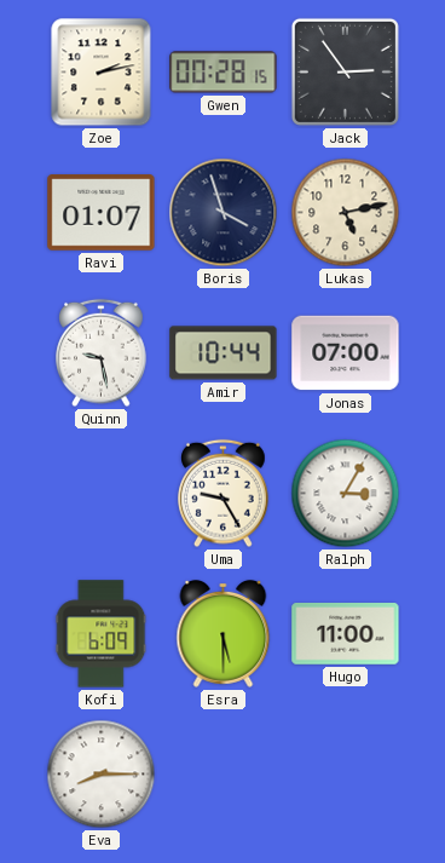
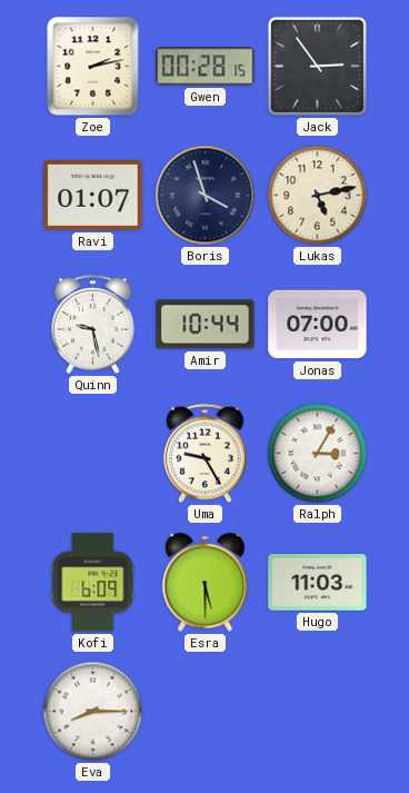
Hugo: 11:00 -> 11:03
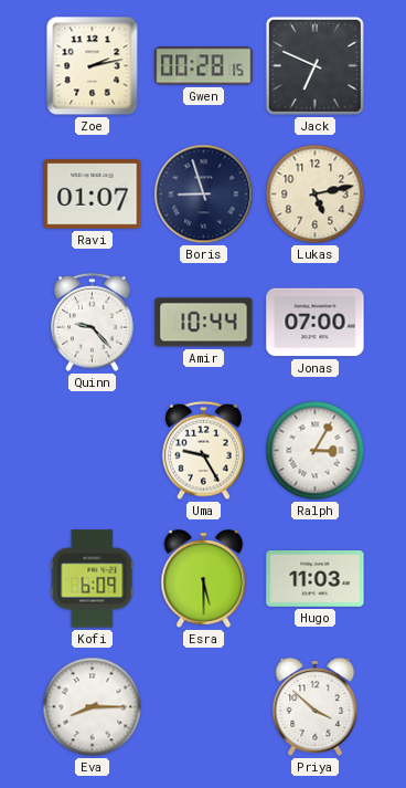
Jack: 2:54 -> 6:49
Boris: 3:57 -> 8:57
Quinn: 9:28 -> 9:23
Priya: none -> 3:52
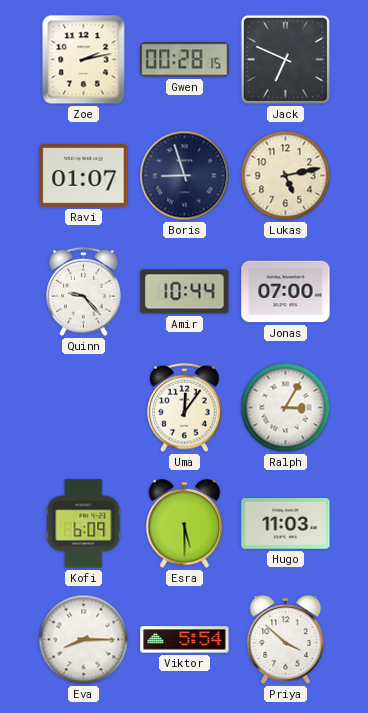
Uma: 9:25 -> 12:06
Viktor: none -> 5:54
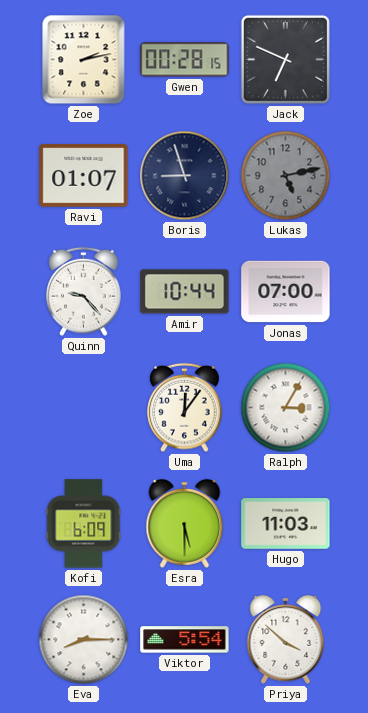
Lukas dial: cream -> grey
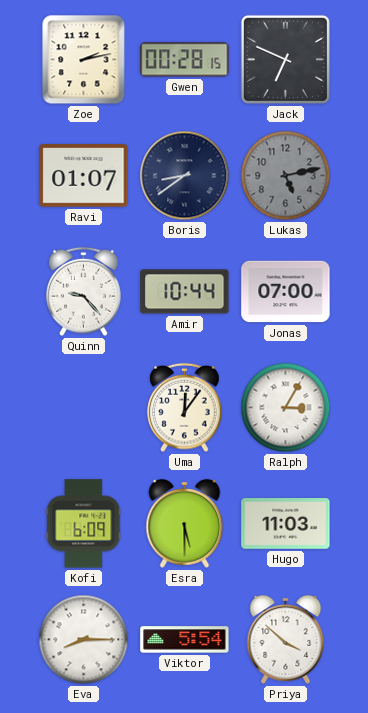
Boris: 8:57 -> 8:39
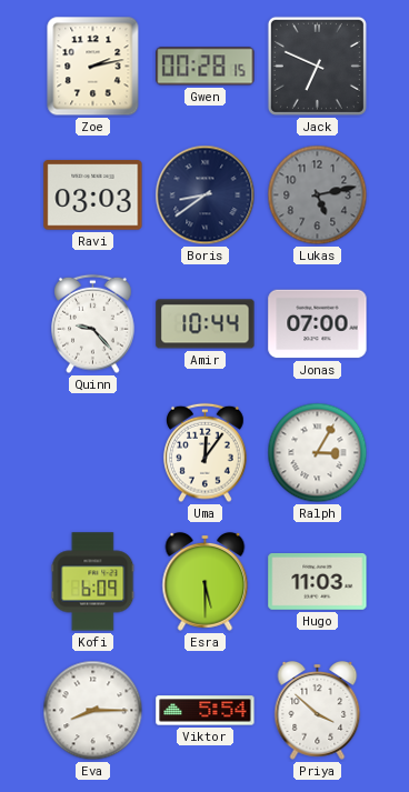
Ravi: 01:07 -> 03:03
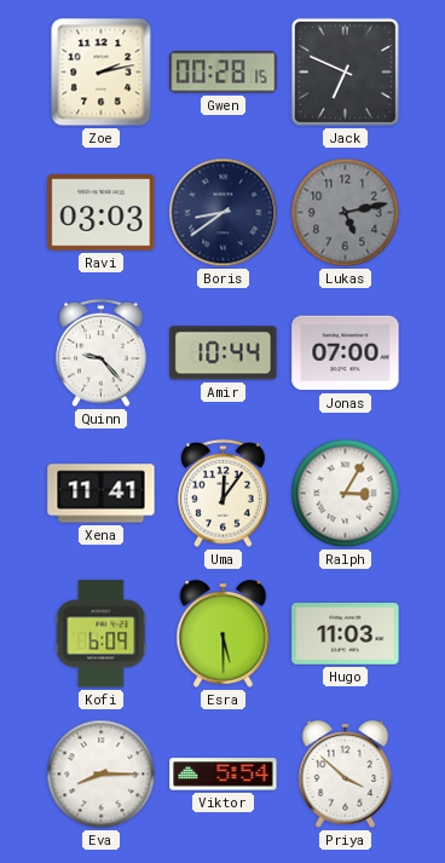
Xena: none -> 11:41
